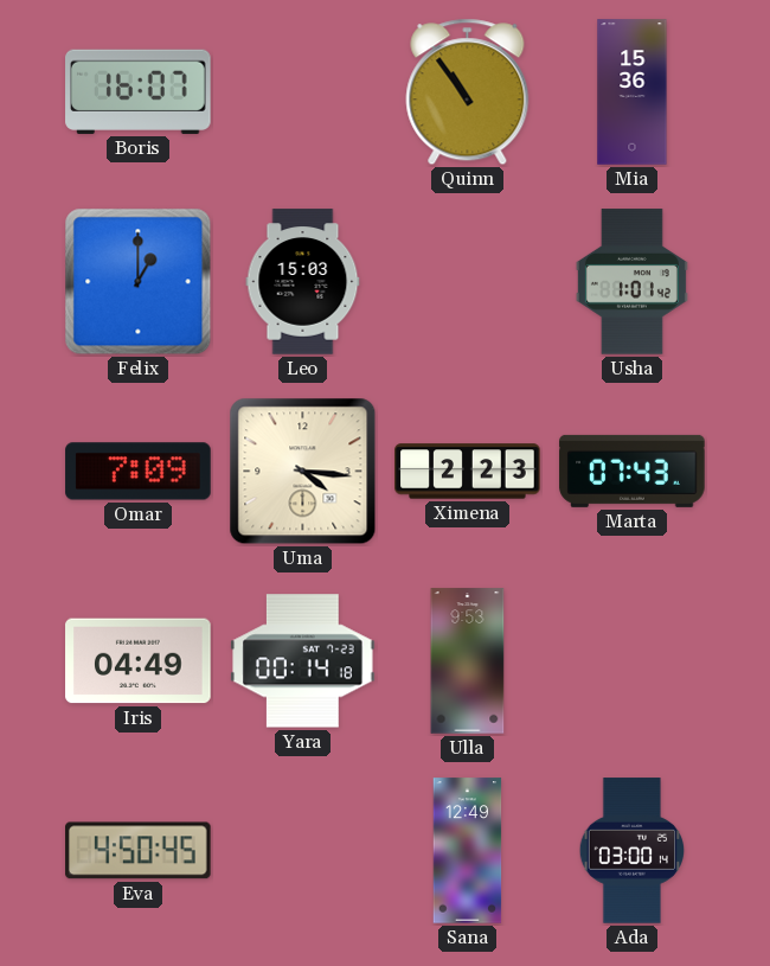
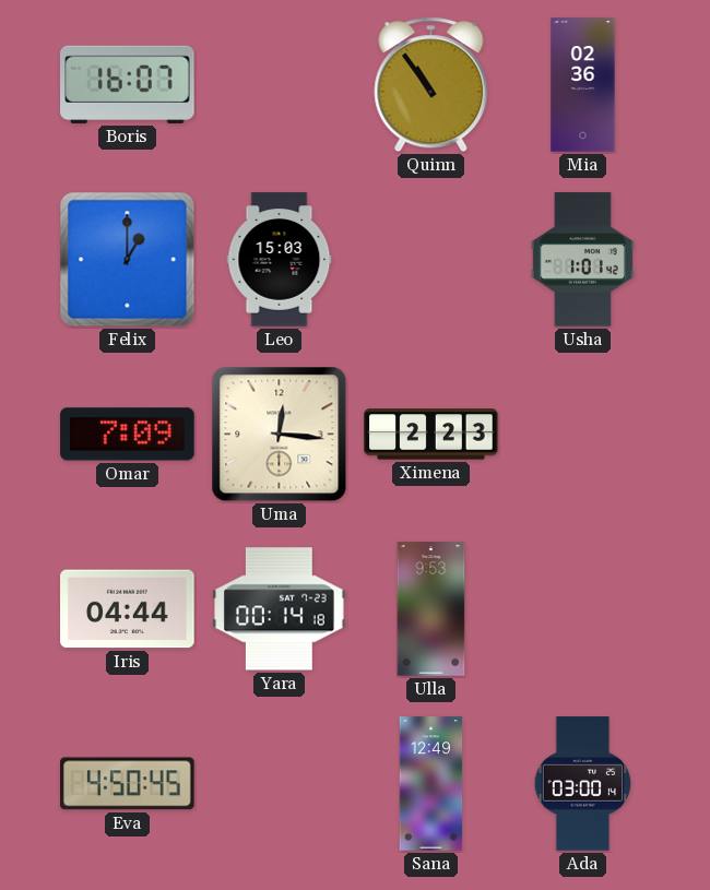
Mia: 15:36 -> 02:36
Uma: 4:16 -> 12:16
Marta: 07:43 -> none
Iris: 04:49 -> 04:44
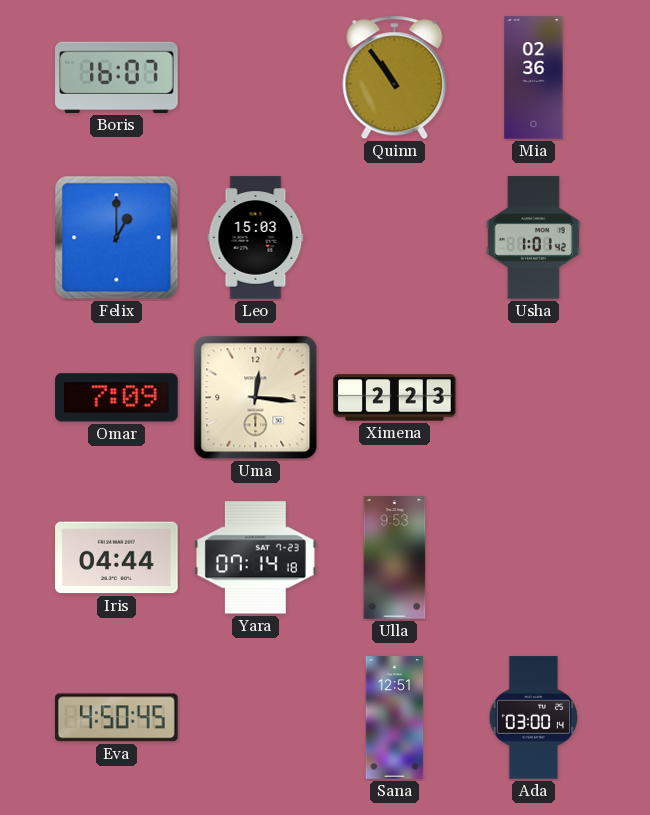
Yara: 00:14 -> 07:14
Sana: 12:49 -> 12:51
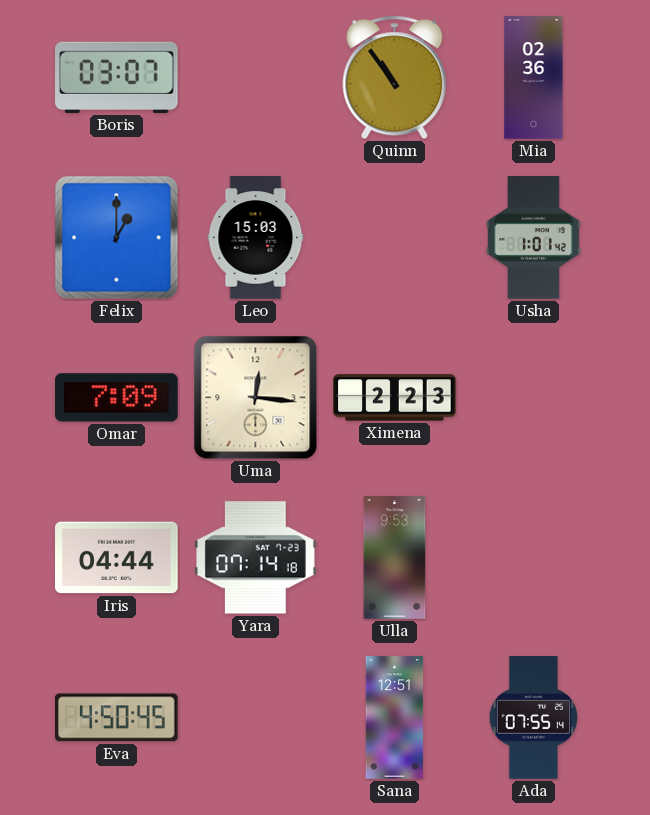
Boris: 16:07 -> 03:07
Ada: 03:00 -> 07:55
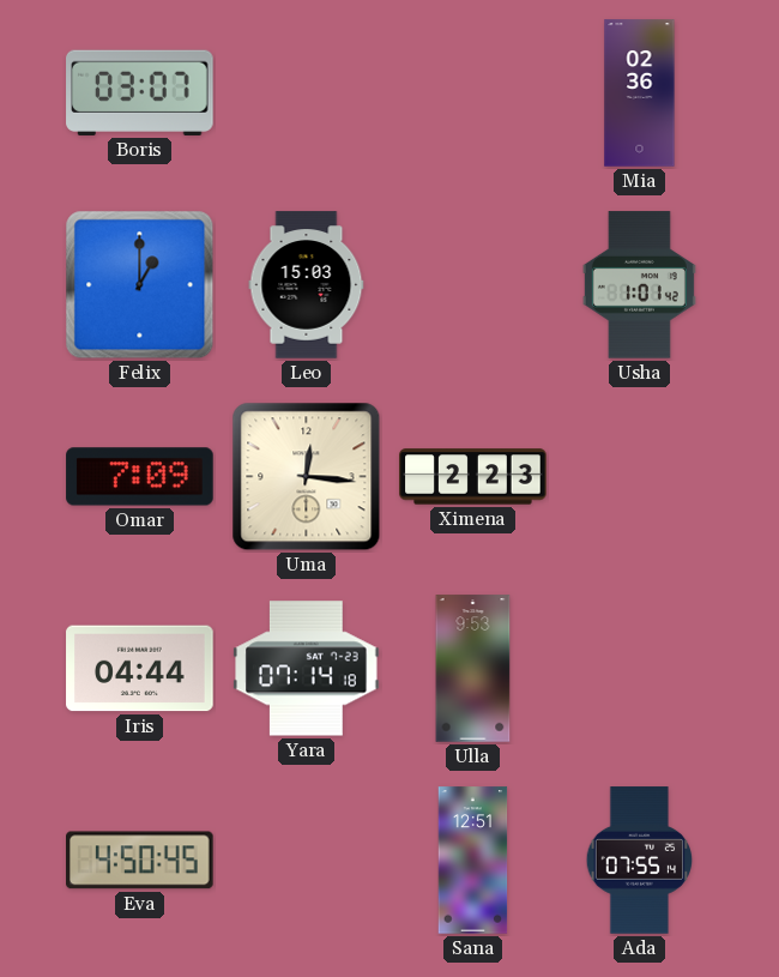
Quinn: 10:54 -> none
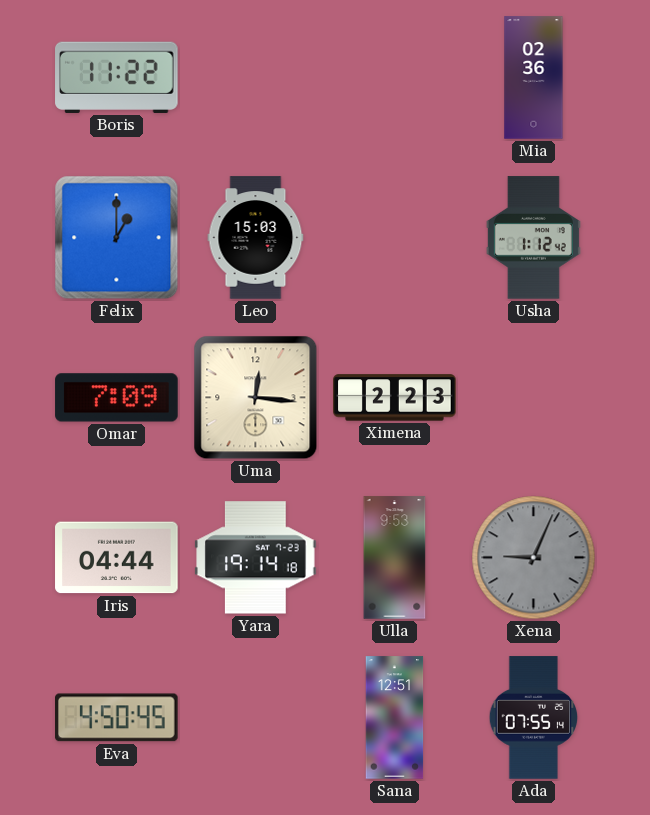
Boris: 03:07 -> 11:22
Usha: 1:01 -> 1:12
Yara: 07:14 -> 19:14
Xena: none -> 9:04
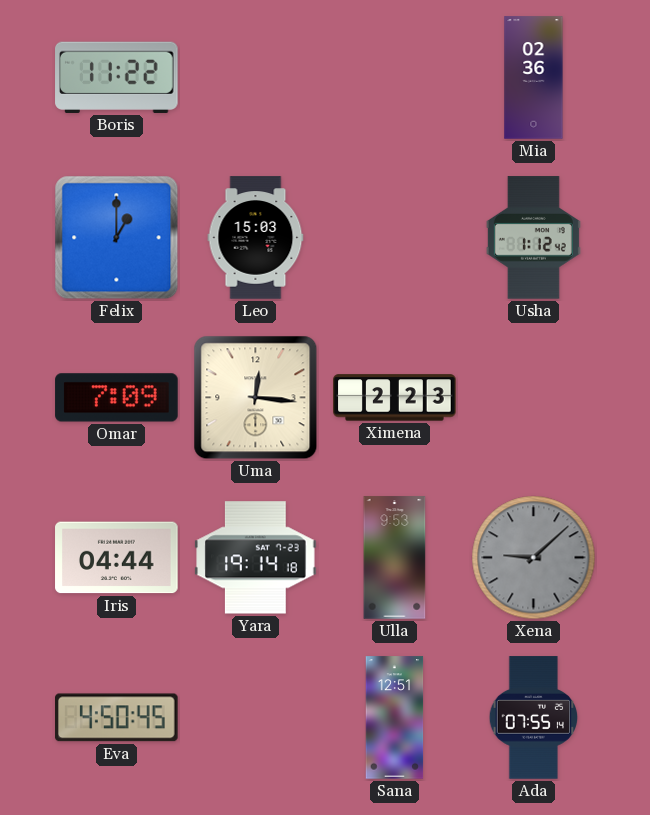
Xena: 9:04 -> 9:08
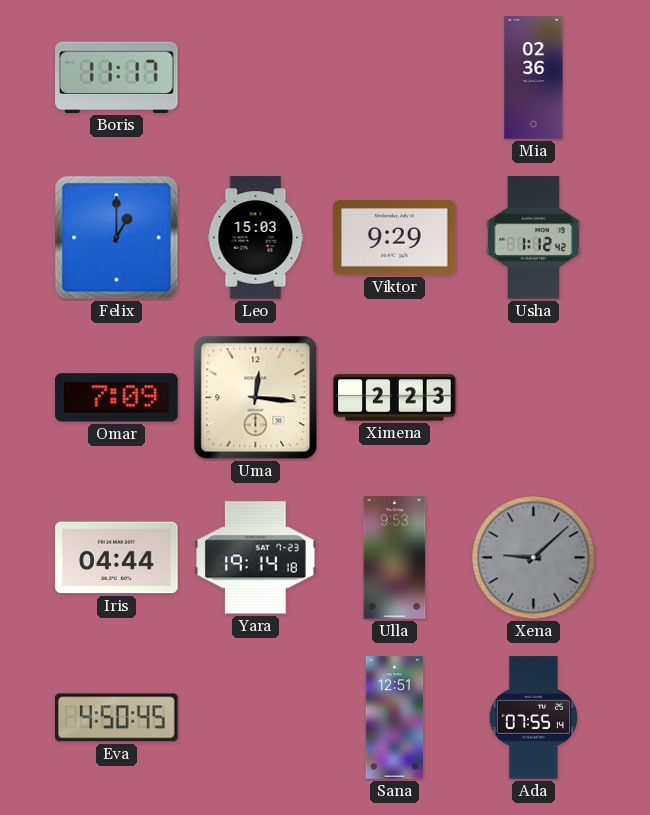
Boris: 11:22 -> 11:17
Viktor: none -> 9:29
